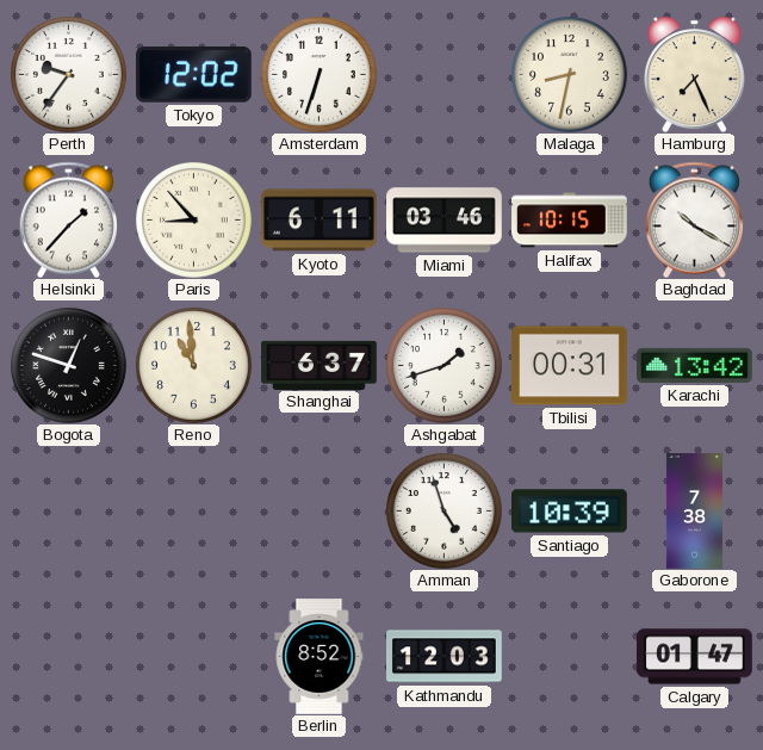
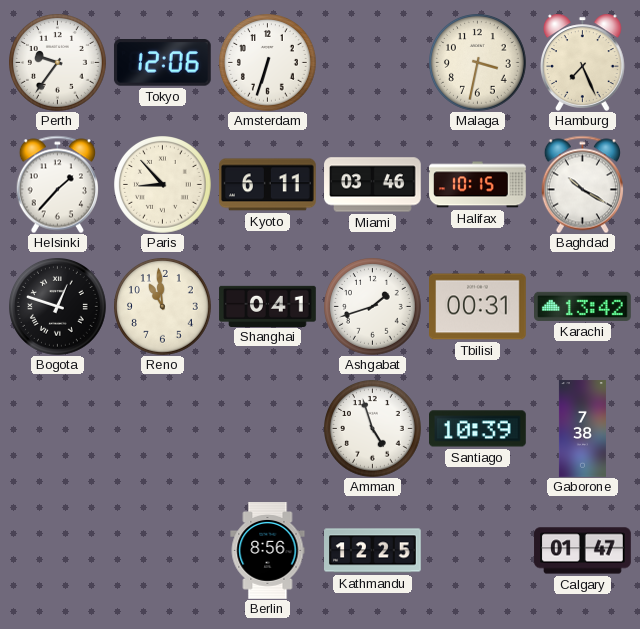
Tokyo: 12:02 -> 12:06
Malaga: 8:32 -> 3:32
Shanghai: 6:37 -> 0:41
Berlin: 8:52 -> 8:56
Kathmandu: 12:03 -> 12:25
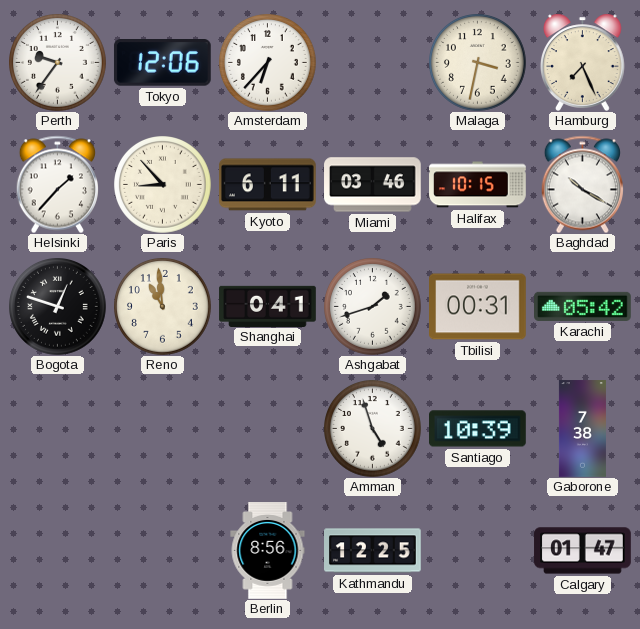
Amsterdam: 6:33 -> 6:37
Karachi: 13:42 -> 05:42
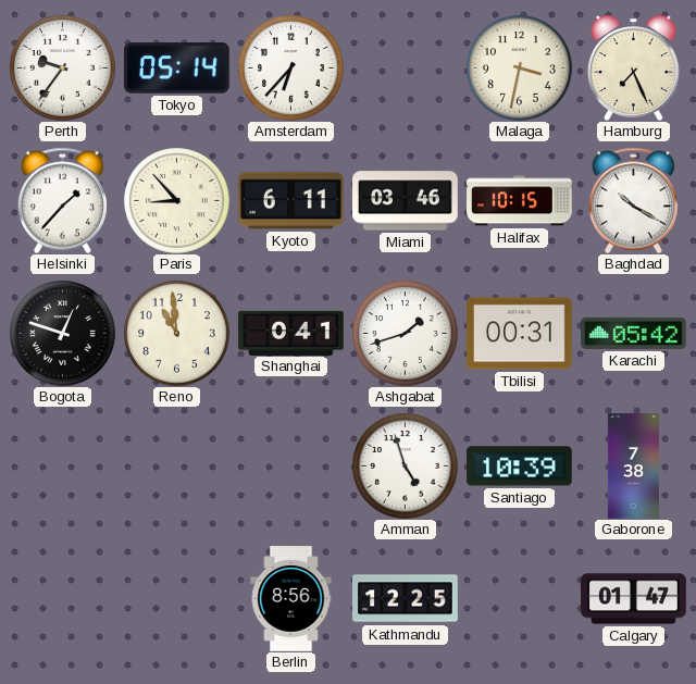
Tokyo: 12:06 -> 05:14
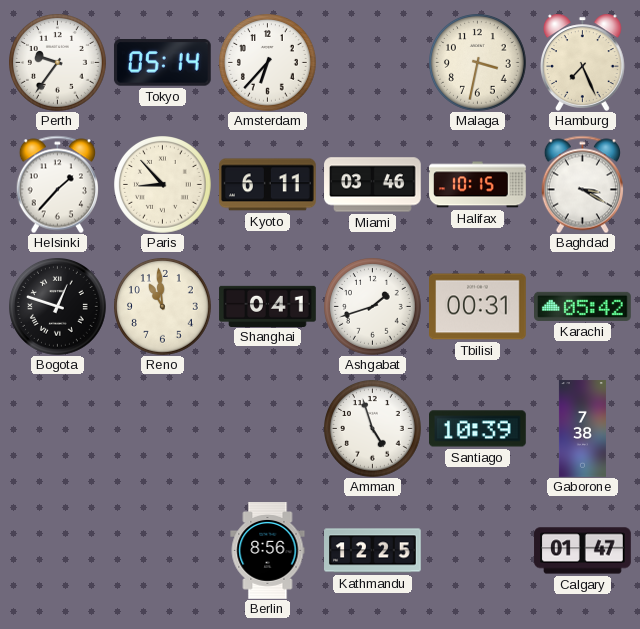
Baghdad: 10:20 -> 3:20
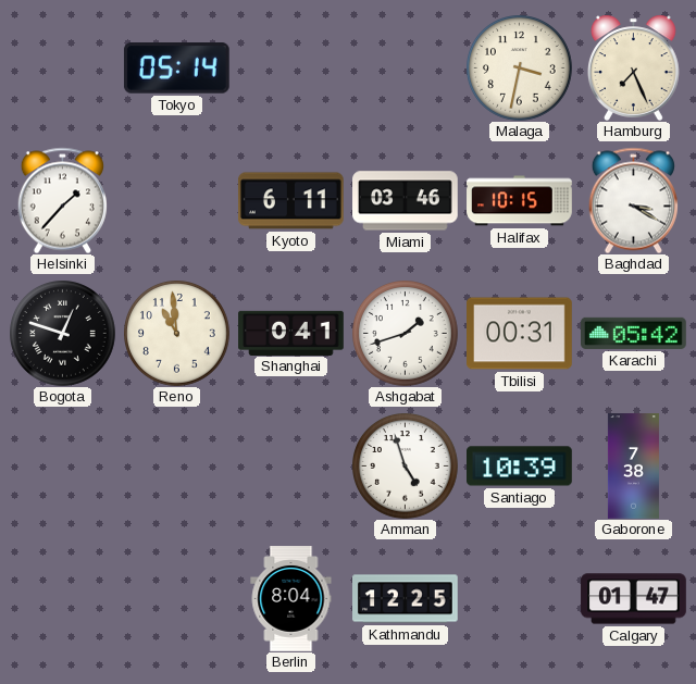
Perth: 9:36 -> none
Amsterdam: 6:37 -> none
Paris: 8:53 -> none
Berlin: 8:56 -> 8:04
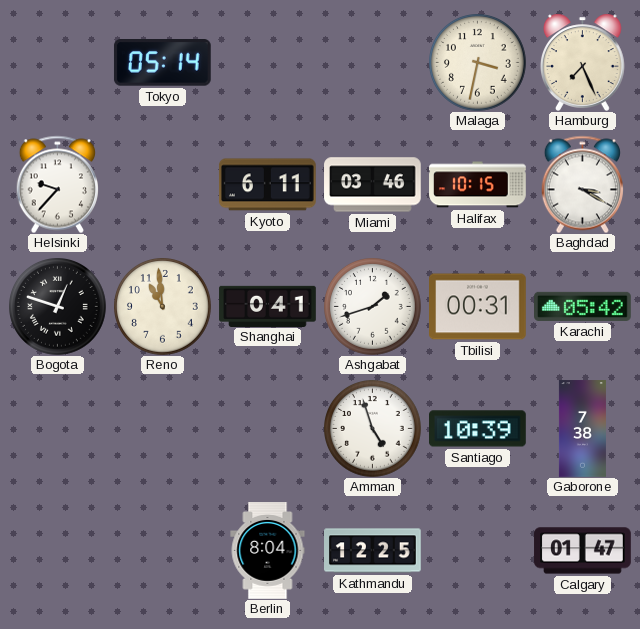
Helsinki: 1:37 -> 9:37
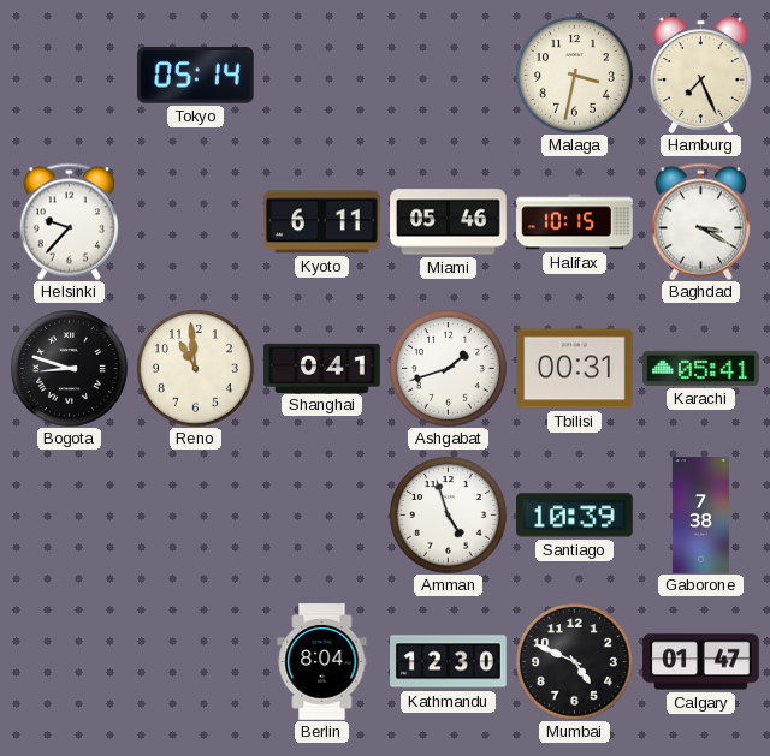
Miami: 03:46 -> 05:46
Bogota: 12:48 -> 8:48
Karachi: 05:42 -> 05:41
Kathmandu: 12:25 -> 12:30
Mumbai: none -> 4:49
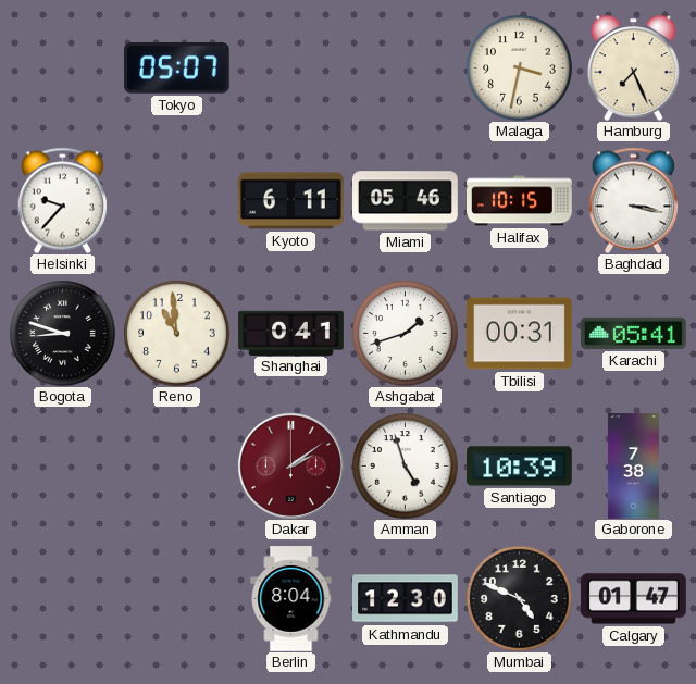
Tokyo: 05:14 -> 05:07
Baghdad: 3:20 -> 3:17
Dakar: none -> 2:09
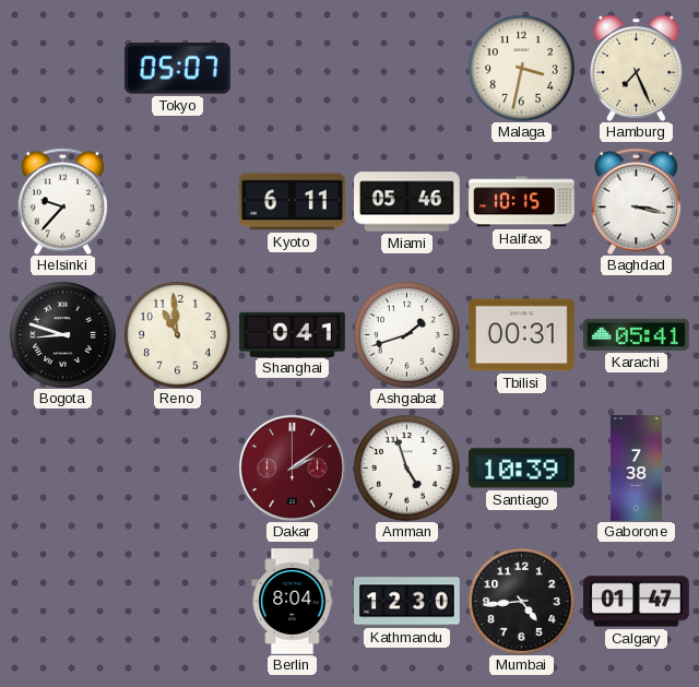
Mumbai: 4:49 -> 4:44
